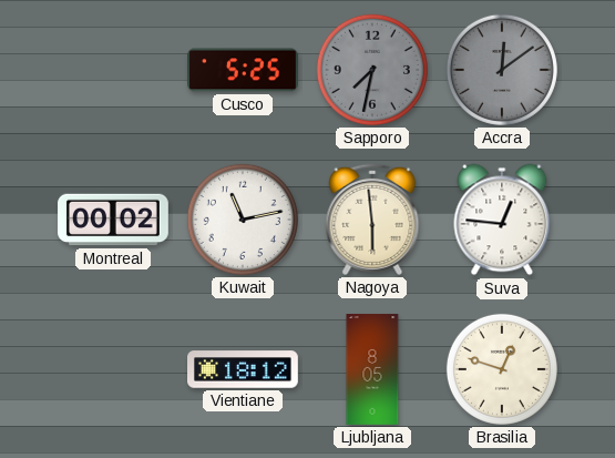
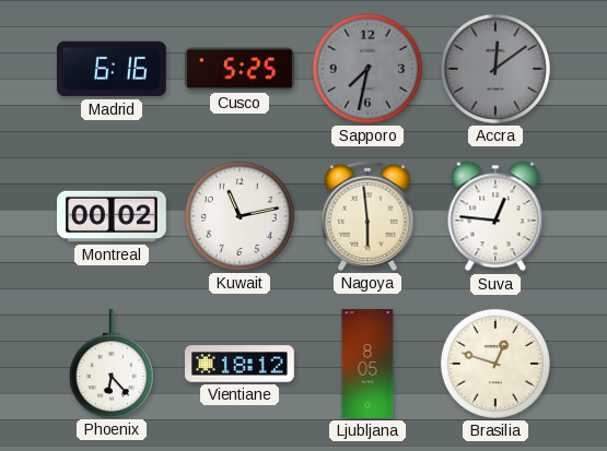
Madrid: none -> 6:16
Phoenix: none -> 6:23
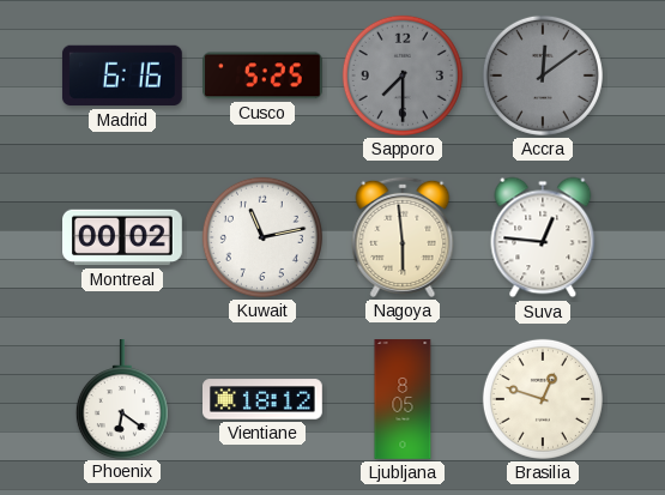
Sapporo: 7:32 -> 7:30
Phoenix: 6:23 -> 6:21
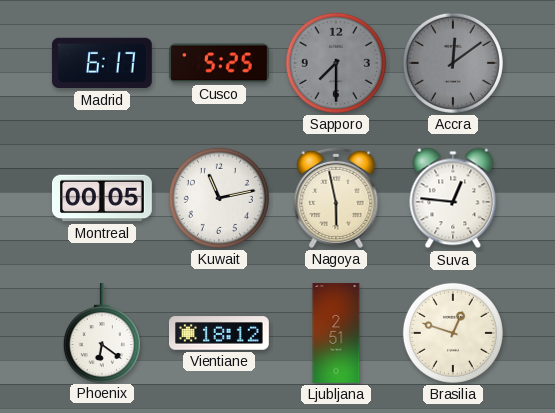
Madrid: 6:16 -> 6:17
Montreal: 00:02 -> 00:05
Nagoya: 5:59 -> 5:58
Ljubljana: 8:05 -> 2:51
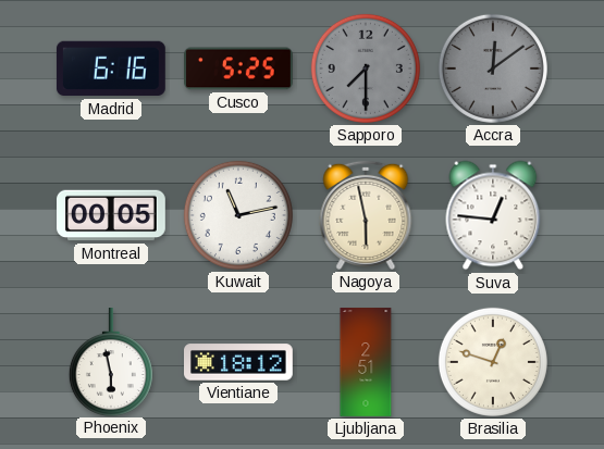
Madrid: 6:17 -> 6:16
Phoenix: 6:21 -> 5:58
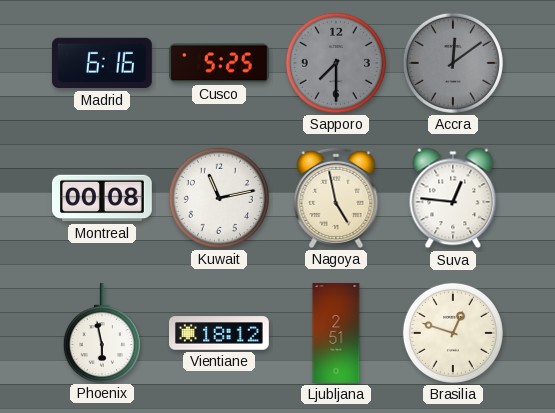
Montreal: 00:05 -> 00:08
Nagoya: 5:58 -> 4:58
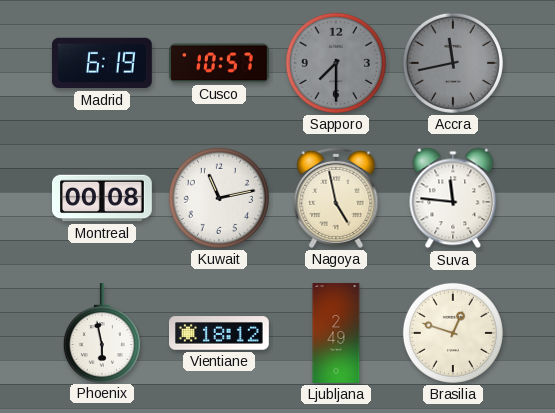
Madrid: 6:16 -> 6:19
Cusco: 5:25 -> 10:57
Accra: 12:09 -> 11:43
Suva: 12:46 -> 11:46
Ljubljana: 2:51 -> 2:49
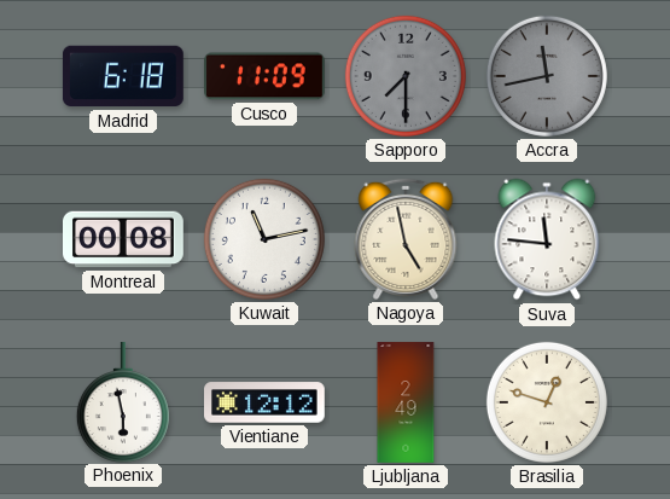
Madrid: 6:19 -> 6:18
Cusco: 10:57 -> 11:09
Vientiane: 18:12 -> 12:12
